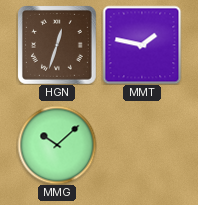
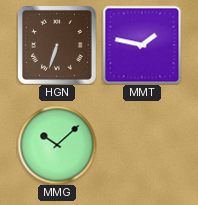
HGN: 12:33 -> 6:33
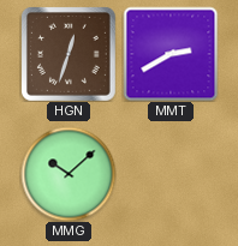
HGN: 6:33 -> 12:33
MMT: 1:47 -> 2:40
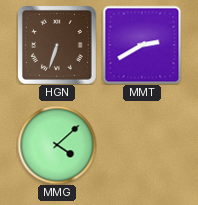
HGN: 12:33 -> 6:33
MMG: 10:08 -> 4:08
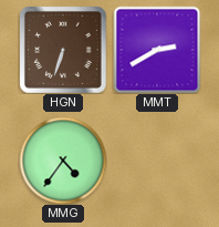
MMG: 4:08 -> 4:36
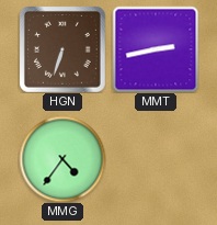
MMT: 2:40 -> 2:43
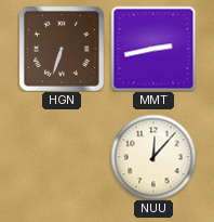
MMG: 4:36 -> none
NUU: none -> 12:07
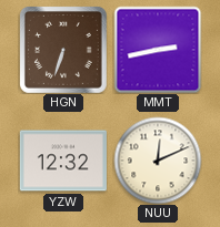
YZW: none -> 12:32
NUU: 12:07 -> 12:11
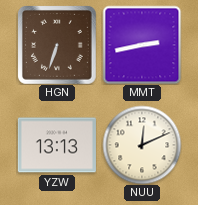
YZW: 12:32 -> 13:13
